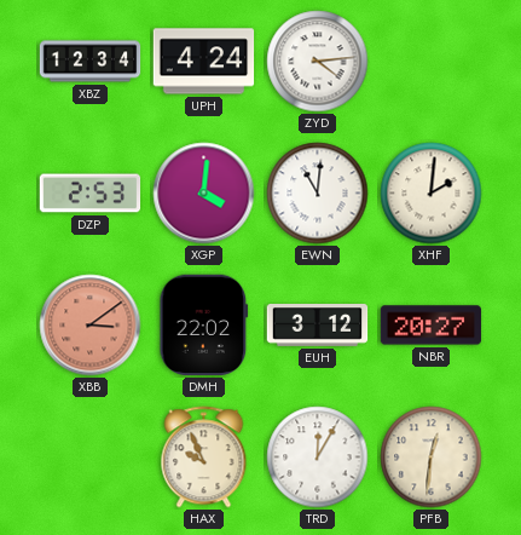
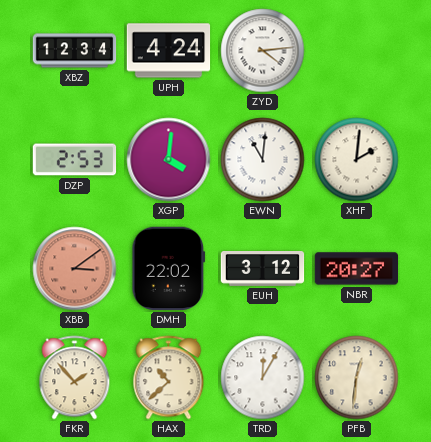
FKR: none -> 1:53
HAX: 9:56 -> 10:38
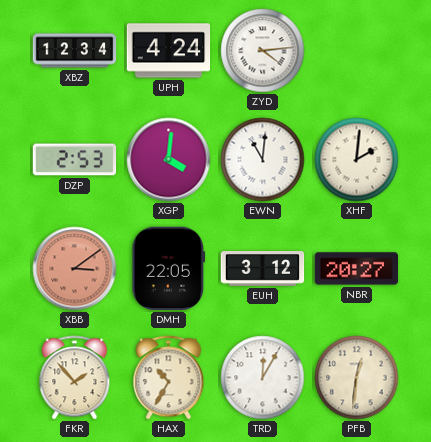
DMH: 22:02 -> 22:05
HAX: 10:38 -> 10:35
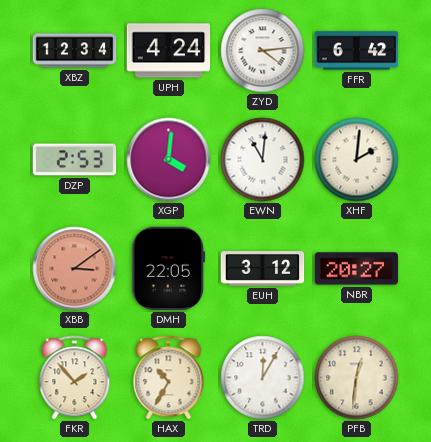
FFR: none -> 6:42
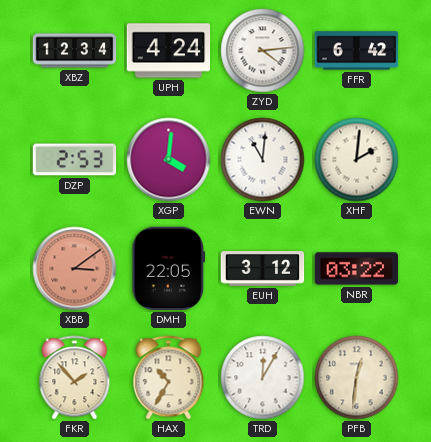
NBR: 20:27 -> 03:22
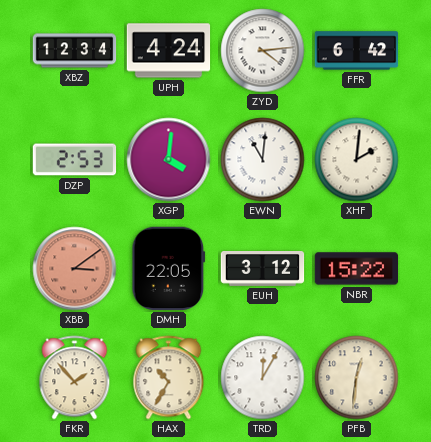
NBR: 03:22 -> 15:22
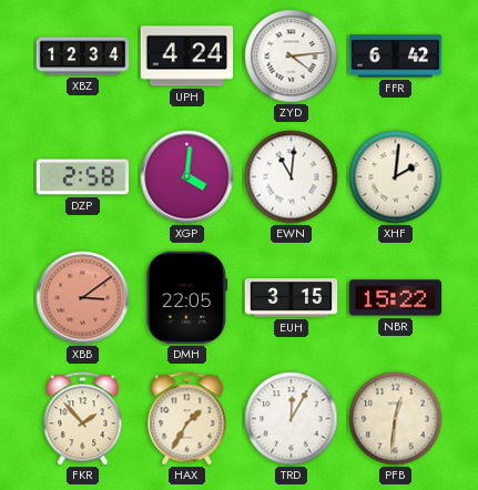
DZP: 2:53 -> 2:58
EUH: 3:12 -> 3:15
HAX: 10:35 -> 1:35
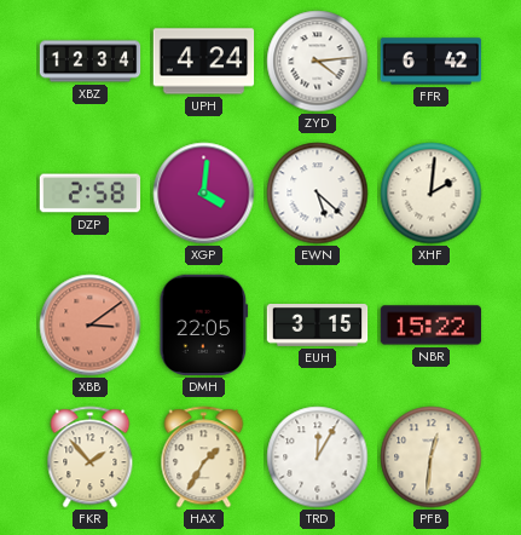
EWN: 11:01 -> 5:22
